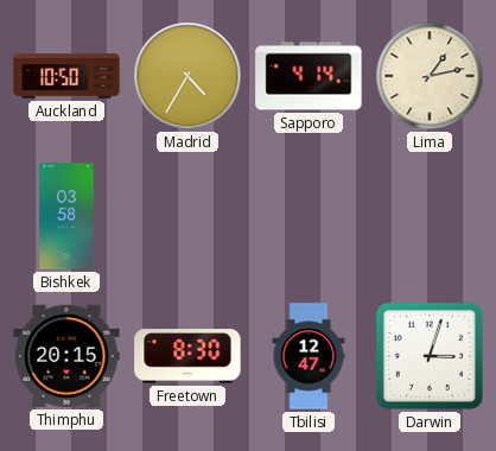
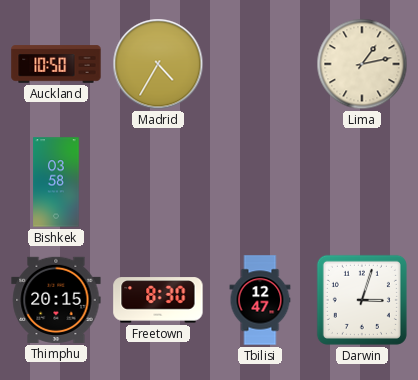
Sapporo: 4:14 -> none
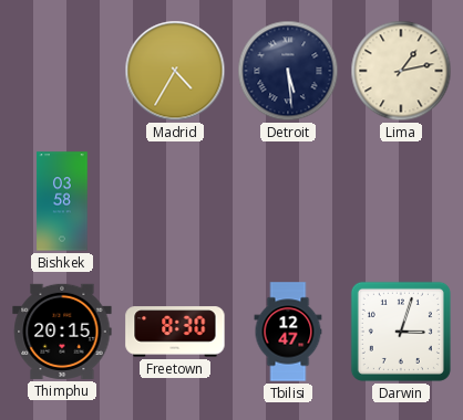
Auckland: 10:50 -> none
Detroit: none -> 5:29
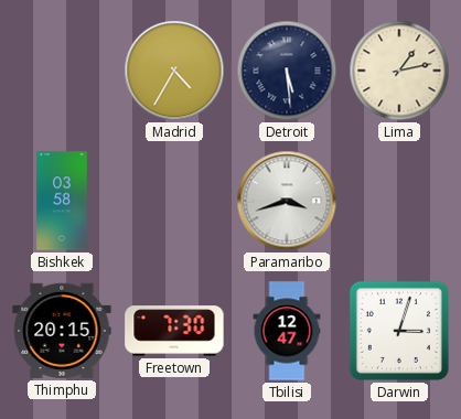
Paramaribo: none -> 3:42
Freetown: 8:30 -> 7:30
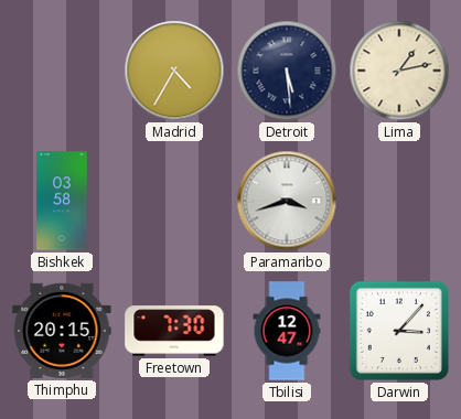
Darwin: 3:03 -> 3:07
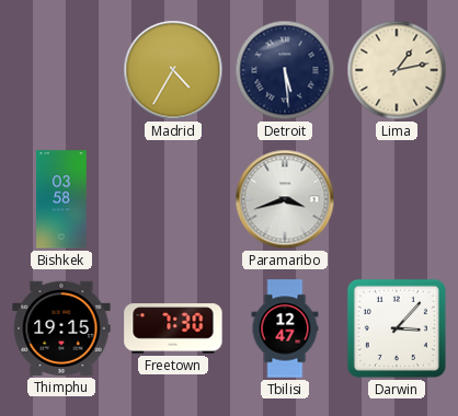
Thimphu: 20:15 -> 19:15
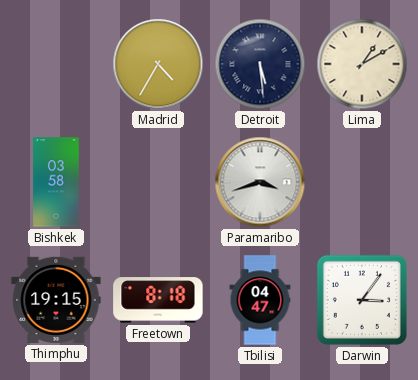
Lima: 1:13 -> 1:10
Freetown: 7:30 -> 8:18
Tbilisi: 12:47 -> 04:47
Darwin: 3:07 -> 3:06
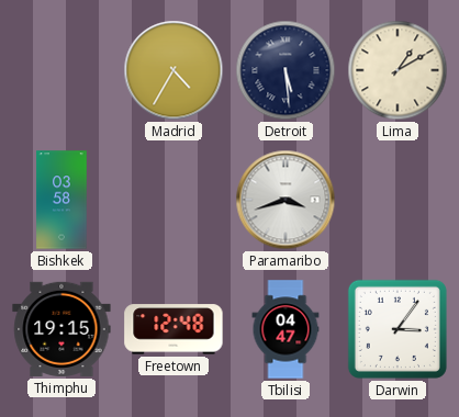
Freetown: 8:18 -> 12:48
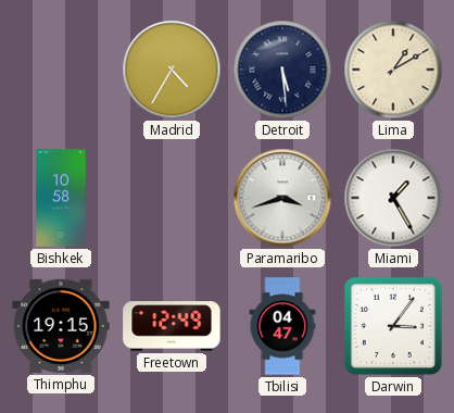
Bishkek: 03:58 -> 10:58
Miami: none -> 1:25
Freetown: 12:48 -> 12:49
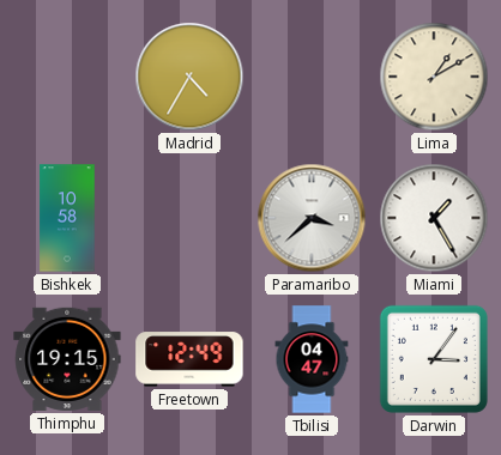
Detroit: 5:29 -> none
Paramaribo: 3:42 -> 3:38
